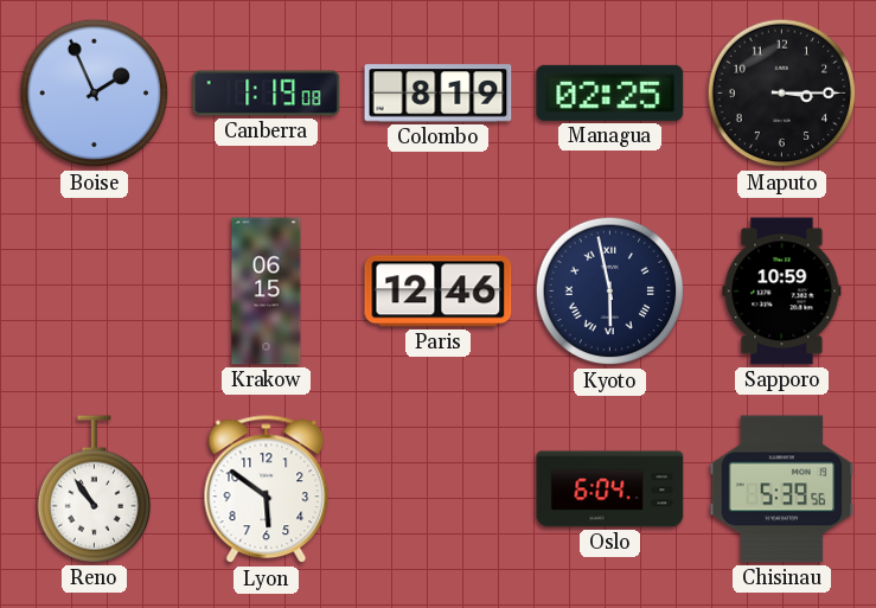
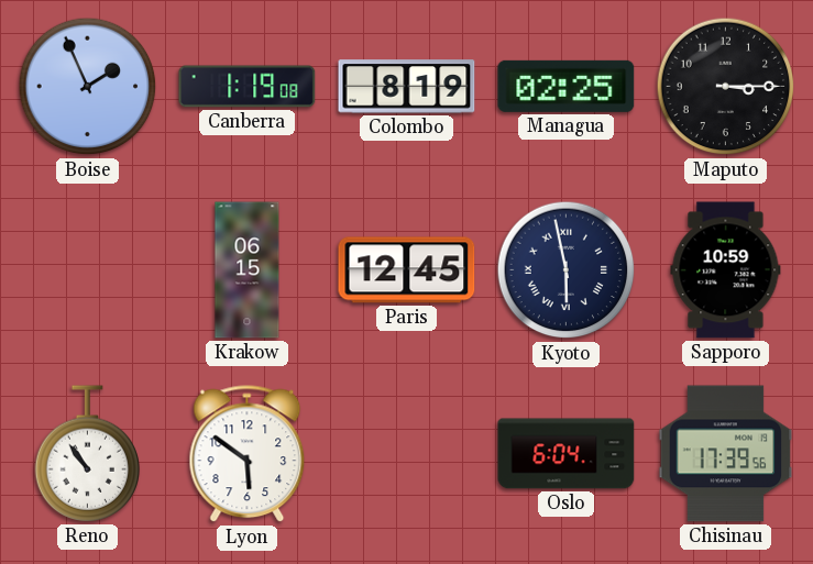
Paris: 12:46 -> 12:45
Chisinau: 5:39 -> 17:39
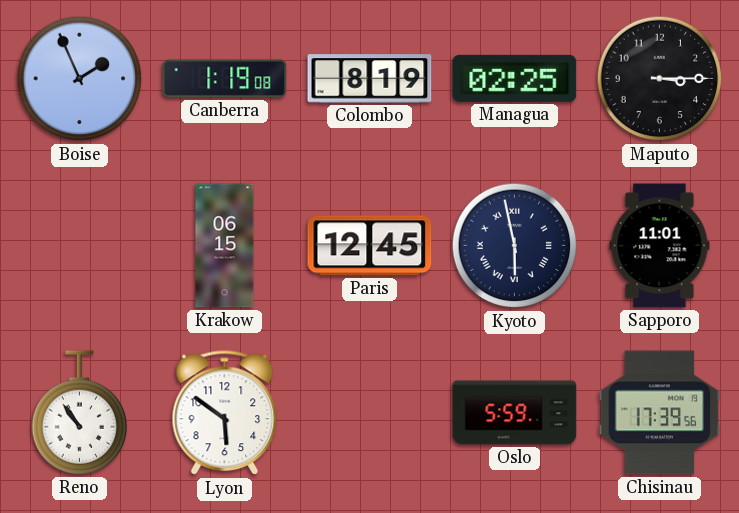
Sapporo: 10:59 -> 11:01
Oslo: 6:04 -> 5:59
